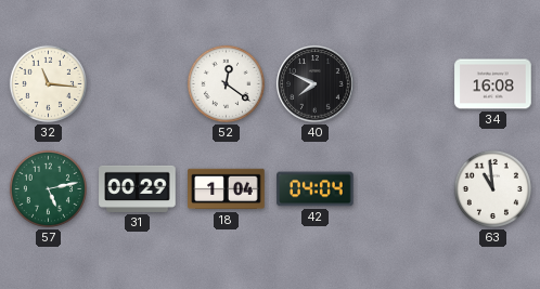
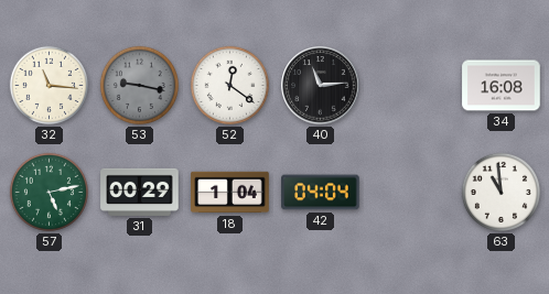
53: none -> 9:17
40: 7:49 -> 11:14
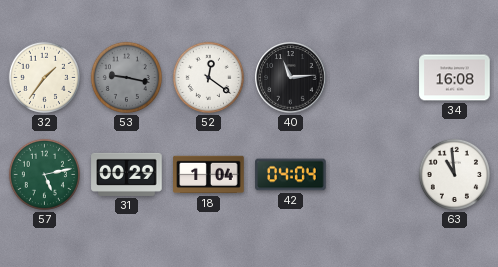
32: 11:16 -> 1:36
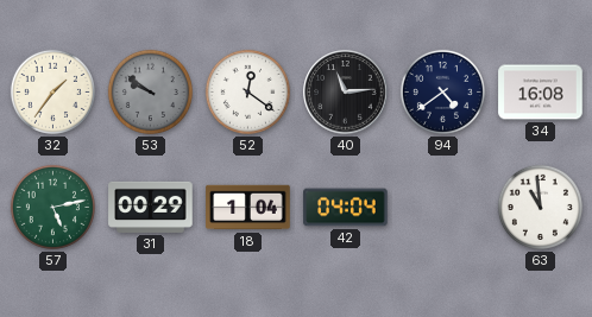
53: 9:17 -> 9:51
94: none -> 4:39
